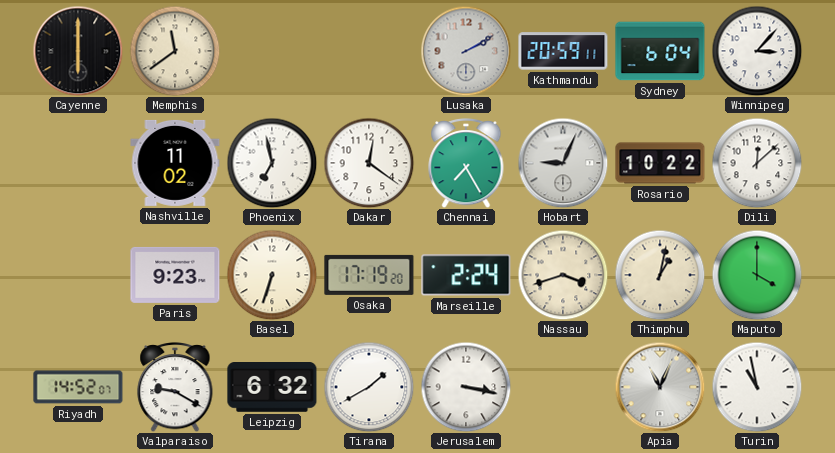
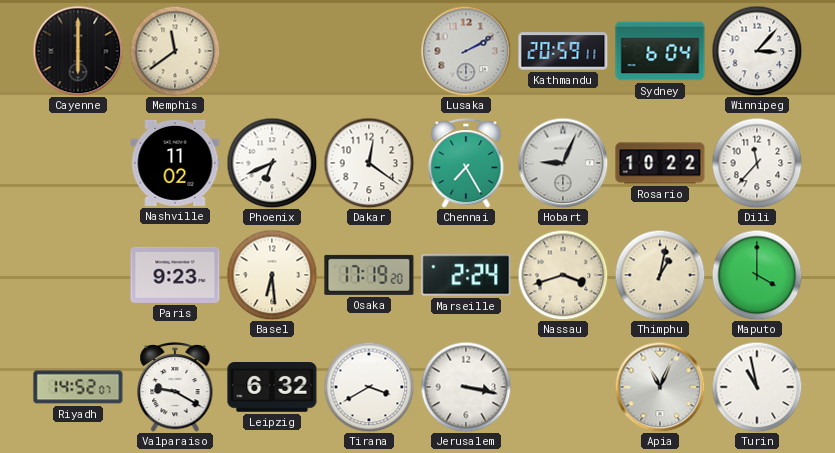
Phoenix: 6:58 -> 6:41
Dili: 12:08 -> 11:37
Basel: 6:33 -> 6:29
Tirana: 1:40 -> 3:40
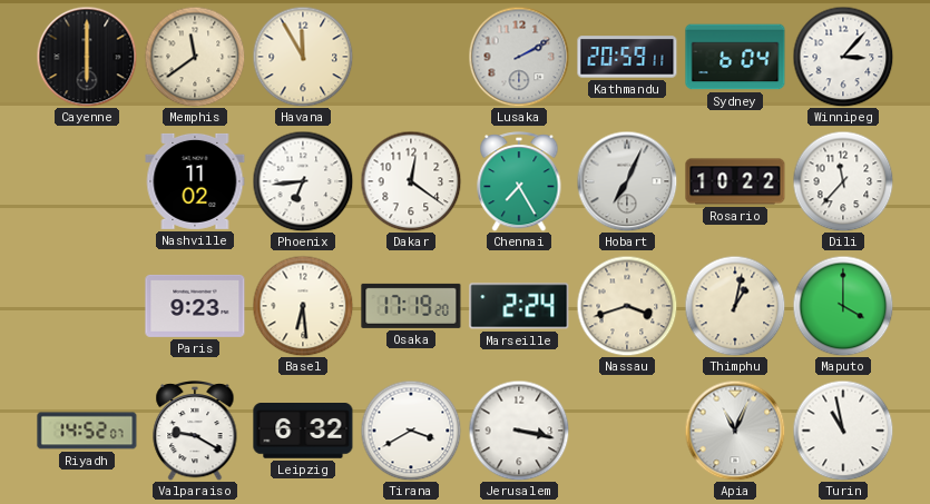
Havana: none -> 11:55
Phoenix: 6:41 -> 6:44
Hobart: 9:04 -> 7:04
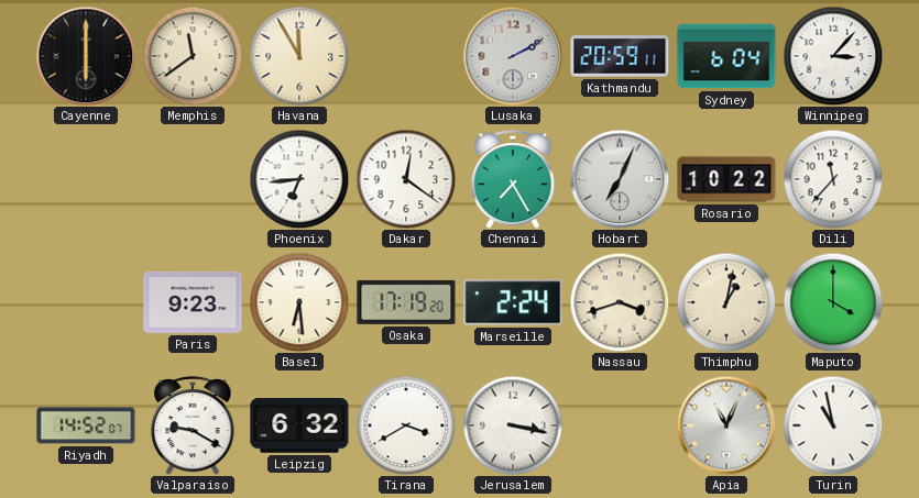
Nashville: 11:02 -> none
